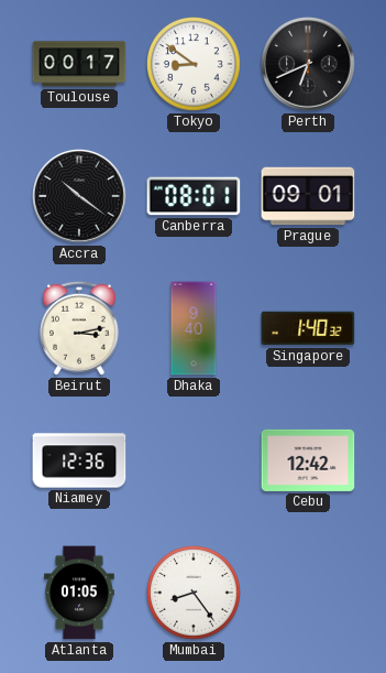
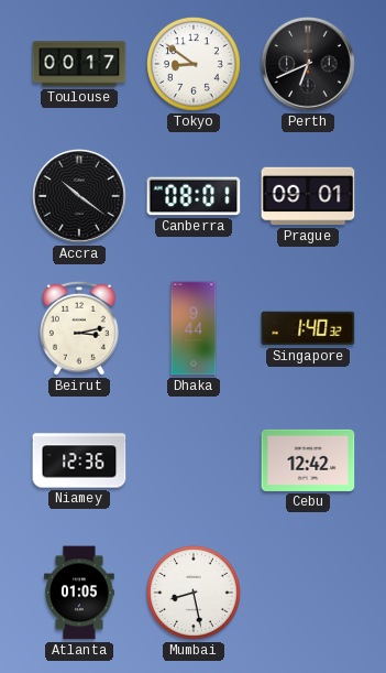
Dhaka: 9:40 -> 9:44
Mumbai: 8:24 -> 8:28
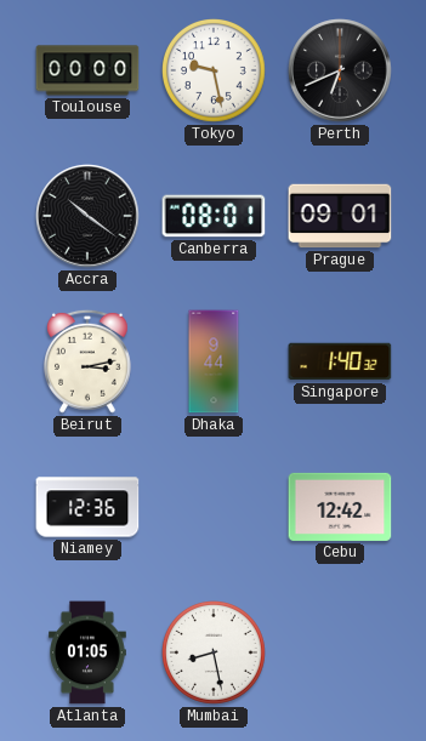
Toulouse: 00:17 -> 00:00
Tokyo: 8:51 -> 9:28
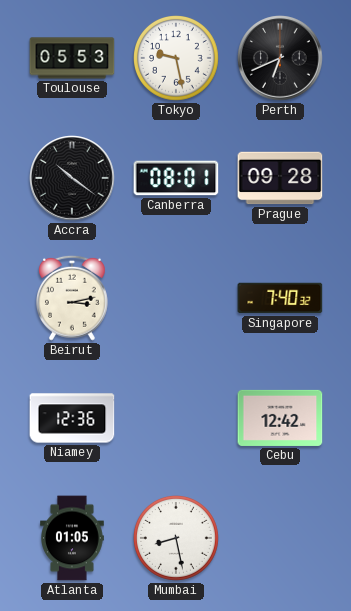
Toulouse: 00:00 -> 05:53
Prague: 09:01 -> 09:28
Dhaka: 9:44 -> none
Singapore: 1:40 -> 7:40
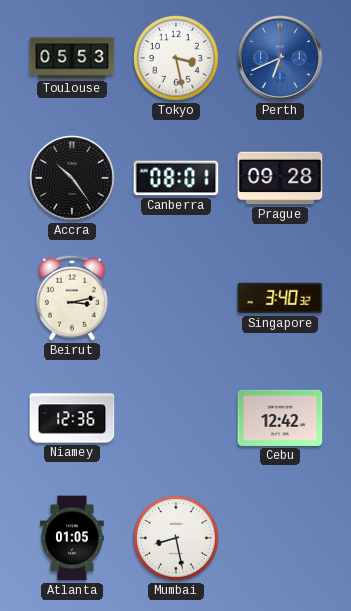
Tokyo: 9:28 -> 3:28
Perth dial: black -> blue
Accra: 10:21 -> 10:24
Singapore: 7:40 -> 3:40
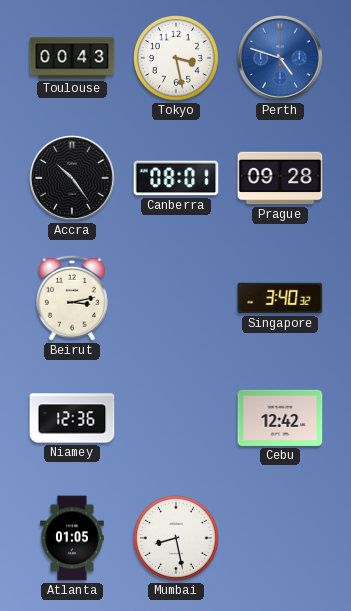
Toulouse: 05:53 -> 00:43
Perth: 6:41 -> 4:48
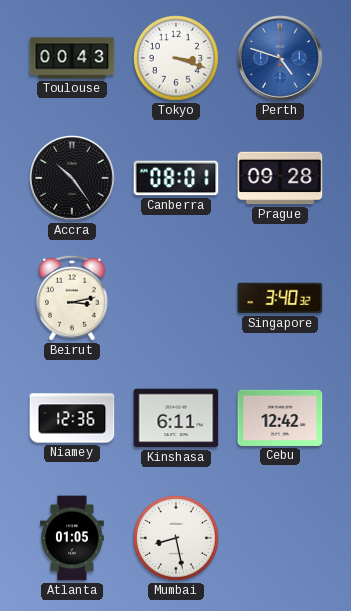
Tokyo: 3:28 -> 3:18
Kinshasa: none -> 6:11
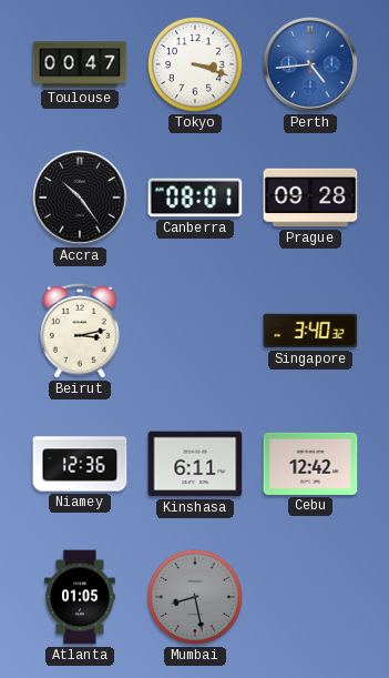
Toulouse: 00:43 -> 00:47
Perth: 4:48 -> 4:44
Mumbai dial: white -> grey
